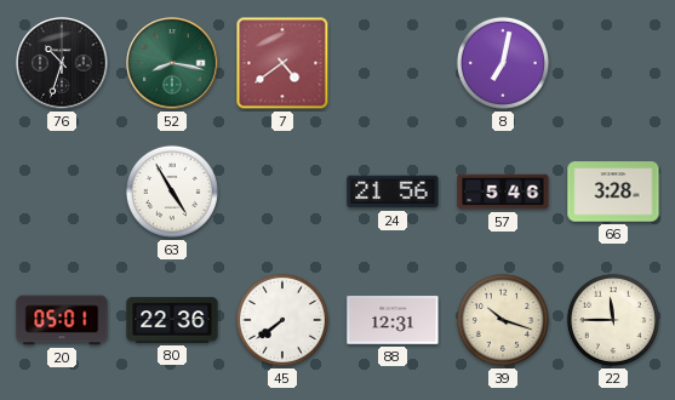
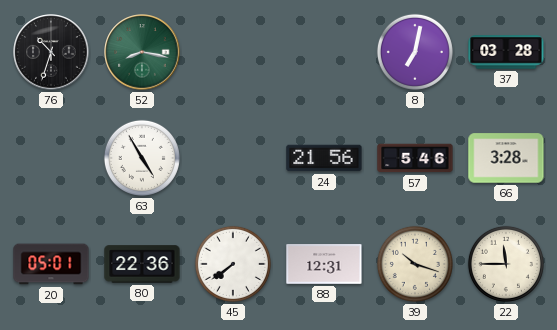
7: 4:39 -> none
37: none -> 03:28
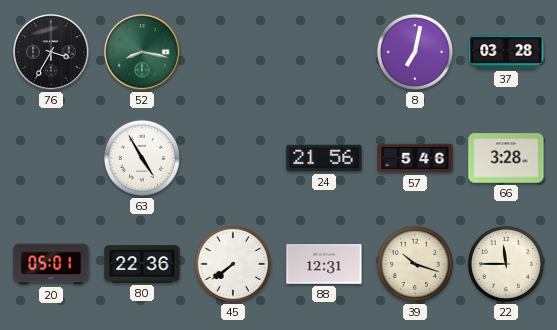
76: 10:33 -> 3:35
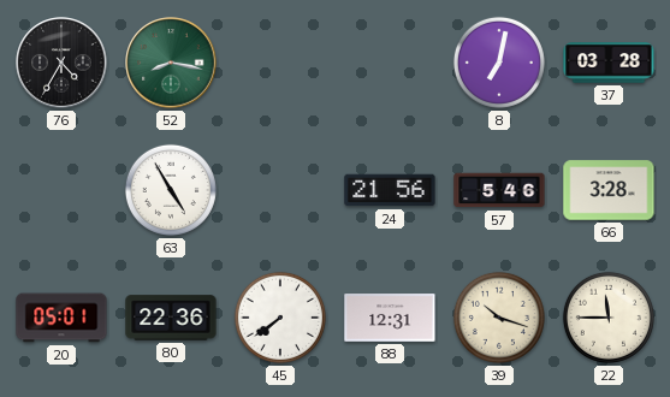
76: 3:35 -> 4:35
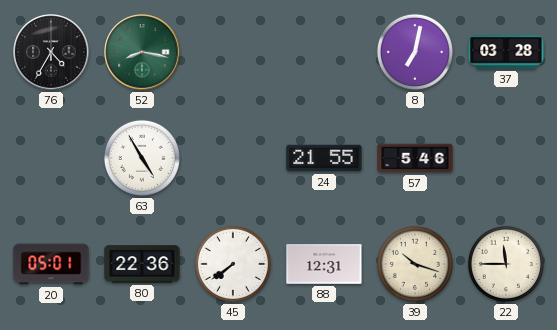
24: 21:56 -> 21:55
66: 3:28 -> none
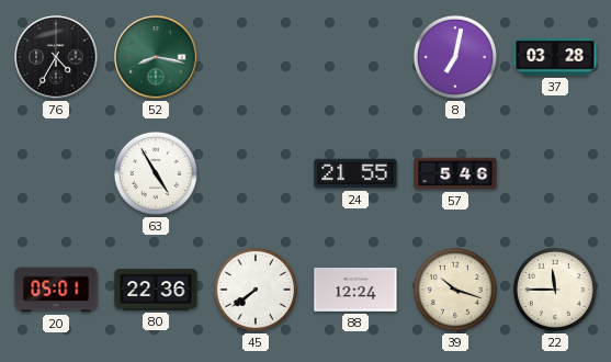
88: 12:31 -> 12:24
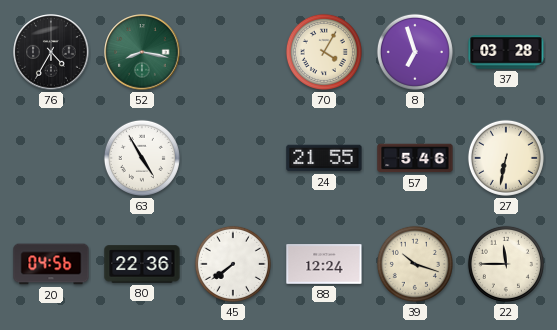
70: none -> 4:05
8: 7:02 -> 6:57
27: none -> 6:32
20: 05:01 -> 04:56
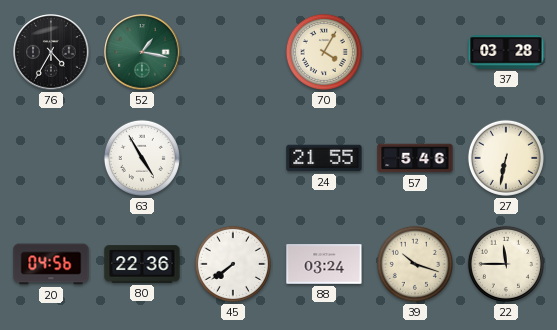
52: 8:17 -> 1:17
8: 6:57 -> none
88: 12:24 -> 03:24
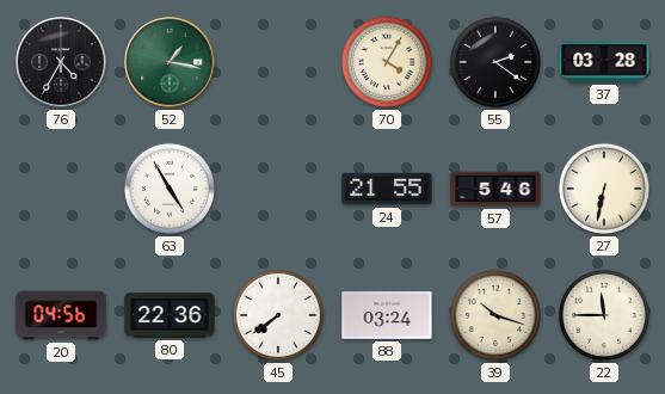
55: none -> 2:21
